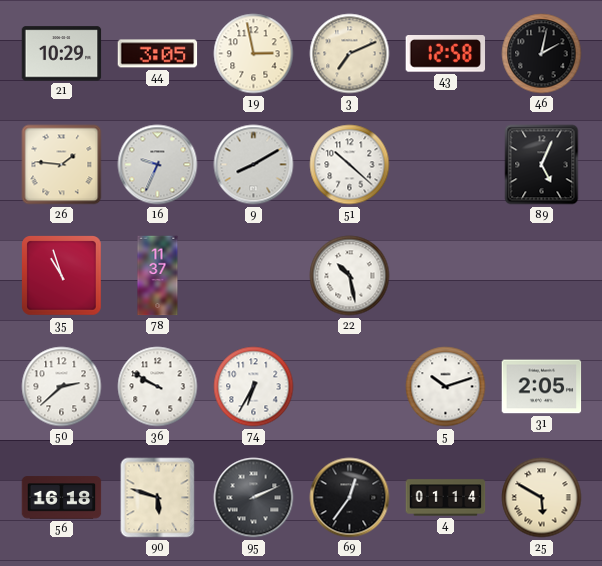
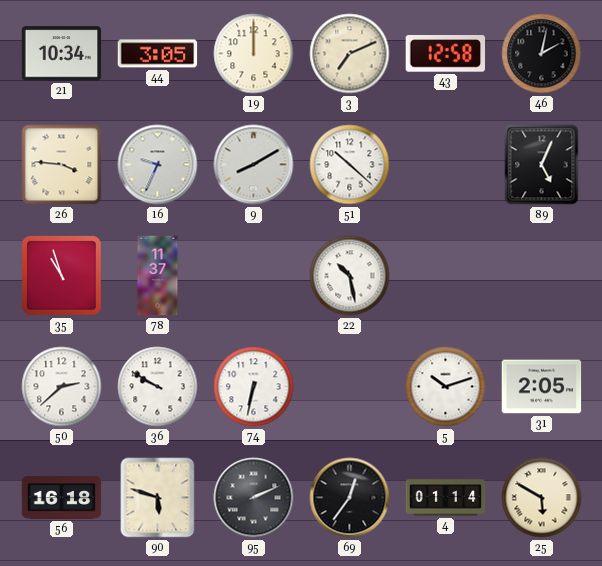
21: 10:29 -> 10:34
19: 2:58 -> 12:00
26: 1:46 -> 3:46
74: 6:35 -> 6:32
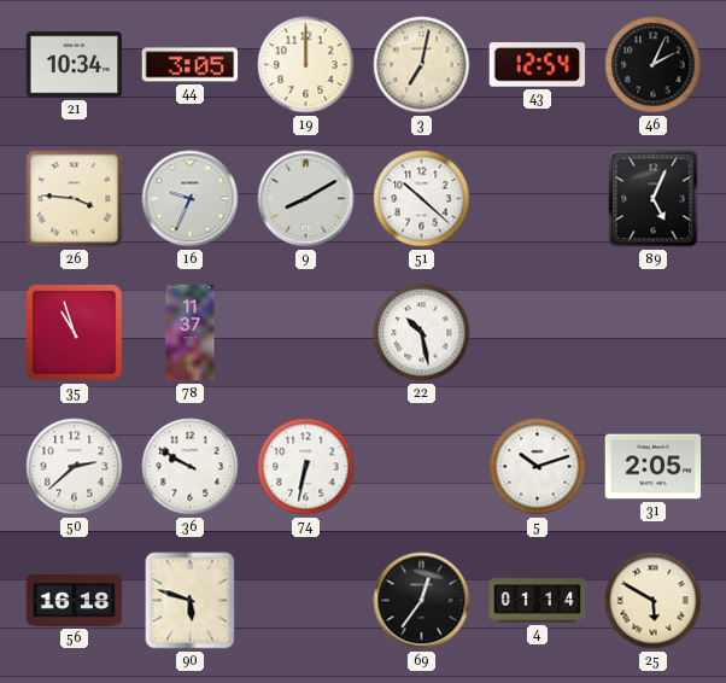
3: 7:11 -> 7:02
43: 12:58 -> 12:54
46: 2:02 -> 2:04
95: 2:11 -> none
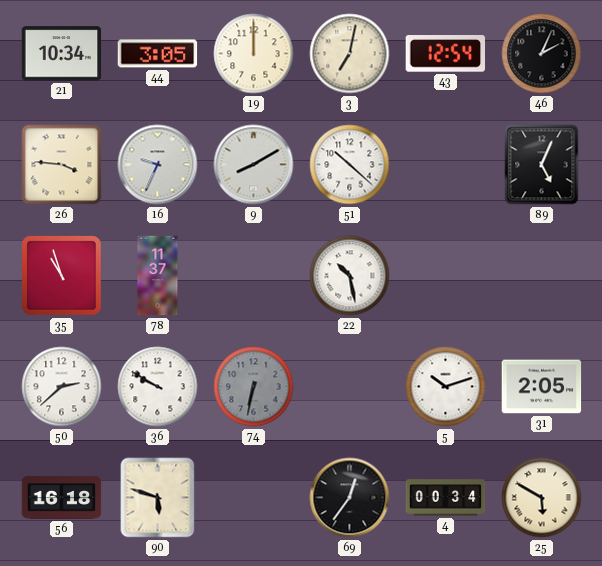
74 dial: white -> grey
4: 01:14 -> 00:34
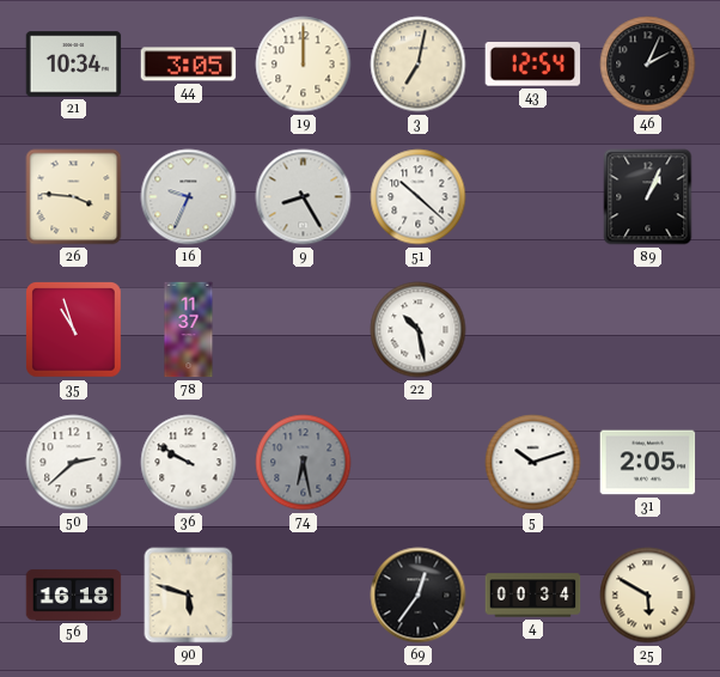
9: 8:10 -> 8:25
89: 5:04 -> 1:04
74: 6:32 -> 6:28
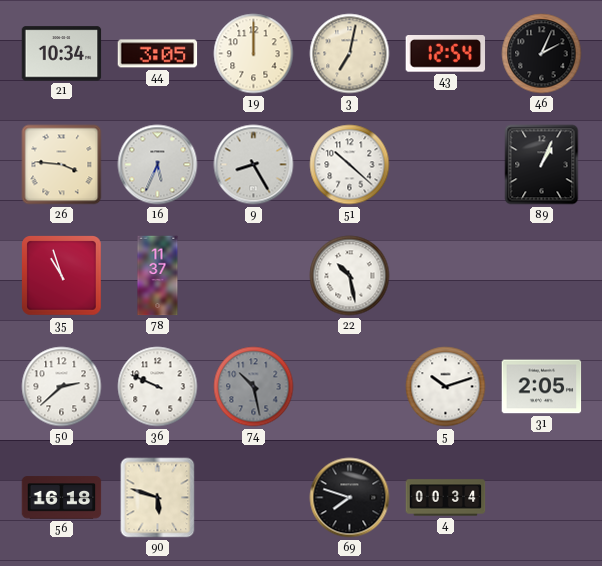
16: 9:34 -> 5:34
36: 9:50 -> 9:49
74: 6:28 -> 10:28
69: 12:36 -> 7:48
25: 5:50 -> none
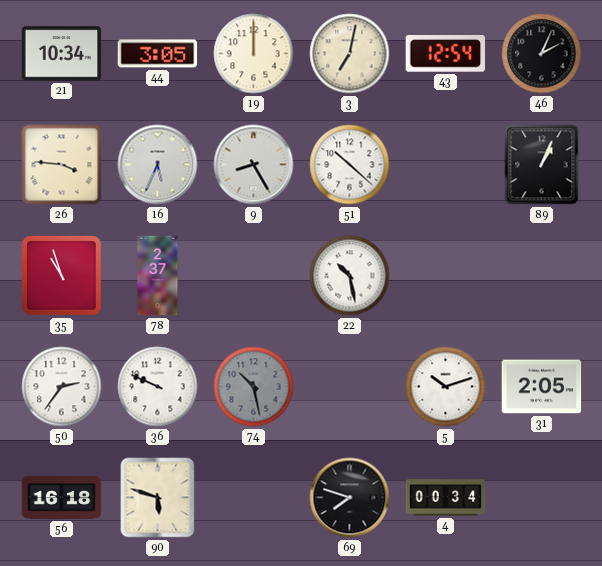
78: 11:37 -> 2:37
50: 2:38 -> 2:36
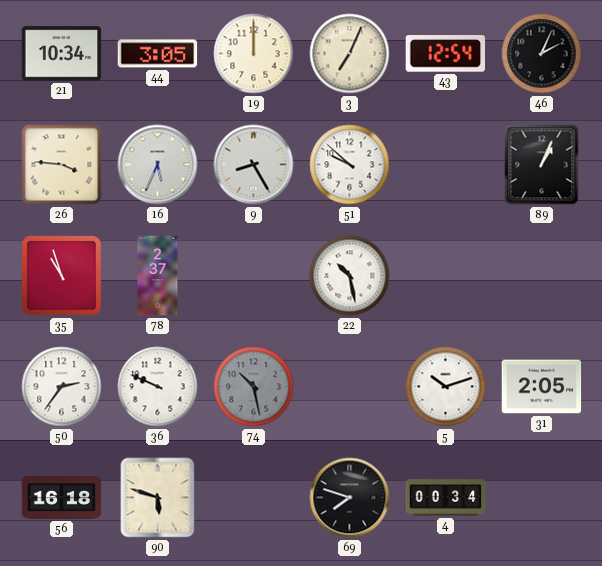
3: 7:02 -> 7:04
51: 10:22 -> 9:52
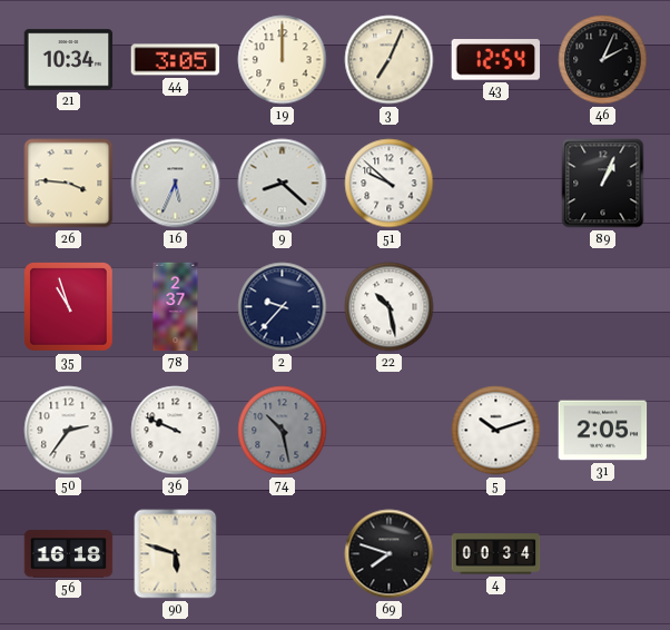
9: 8:25 -> 8:22
2: none -> 9:37
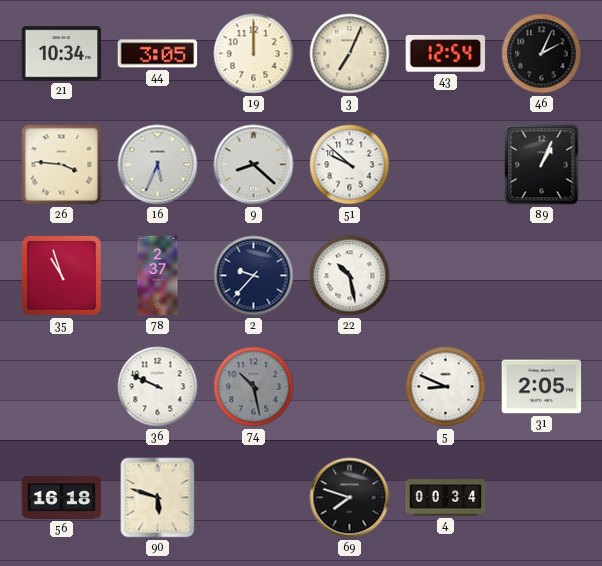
50: 2:36 -> none
5: 10:12 -> 8:49
